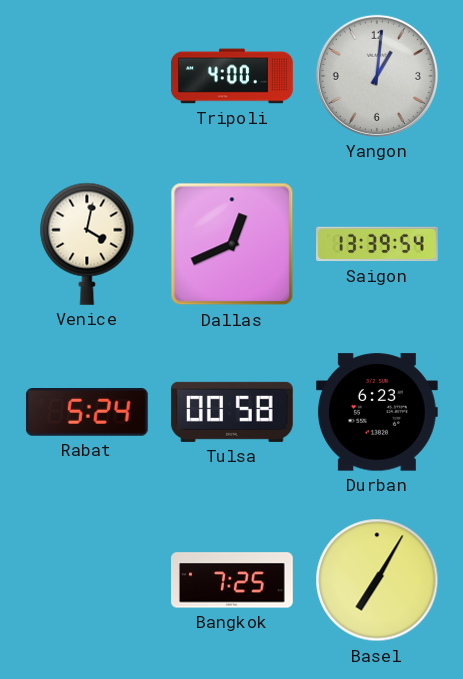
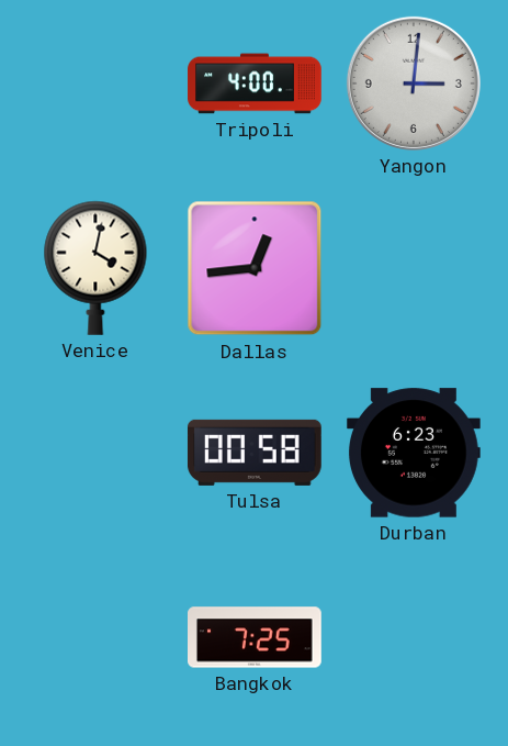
Yangon: 1:01 -> 3:01
Dallas: 12:41 -> 12:44
Saigon: 13:39 -> none
Rabat: 5:24 -> none
Basel: 7:05 -> none
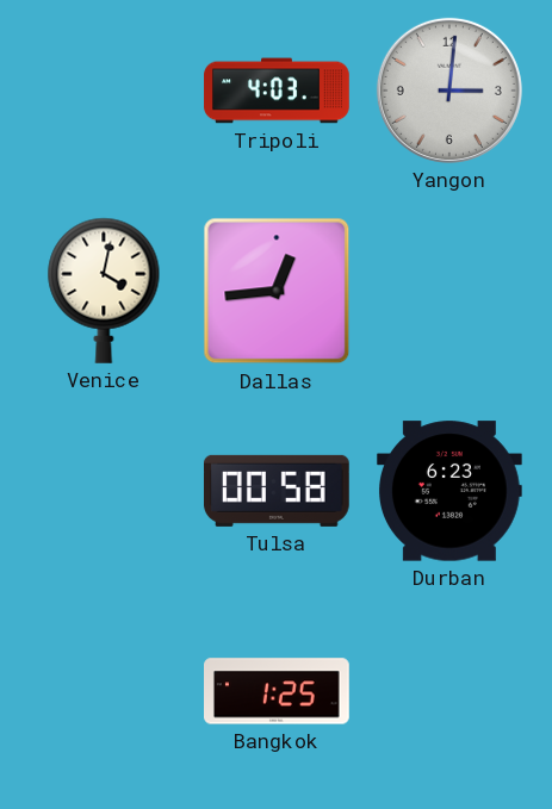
Tripoli: 4:00 -> 4:03
Bangkok: 7:25 -> 1:25
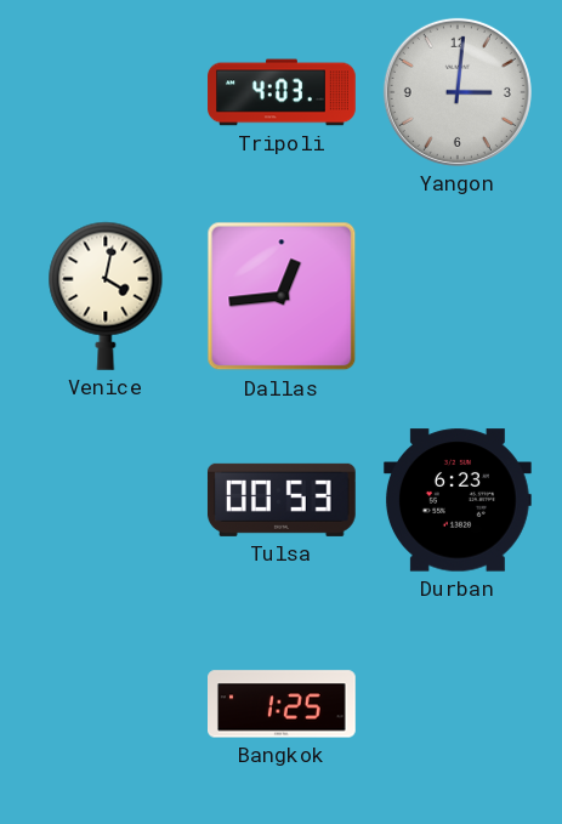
Tulsa: 00:58 -> 00:53
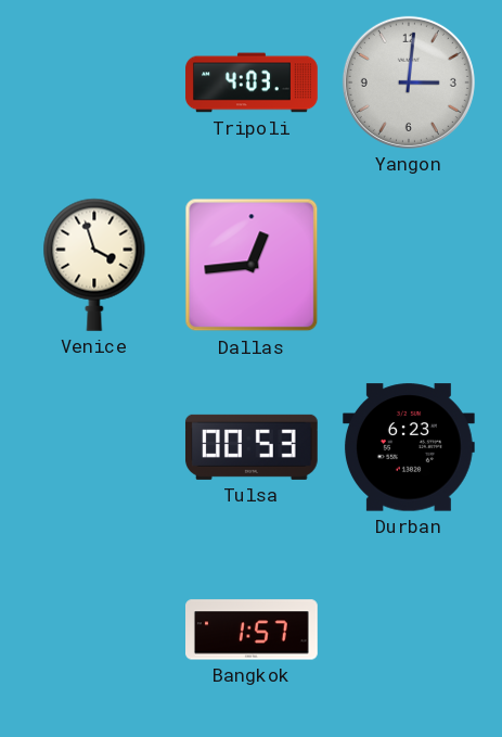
Venice: 4:02 -> 3:57
Bangkok: 1:25 -> 1:57
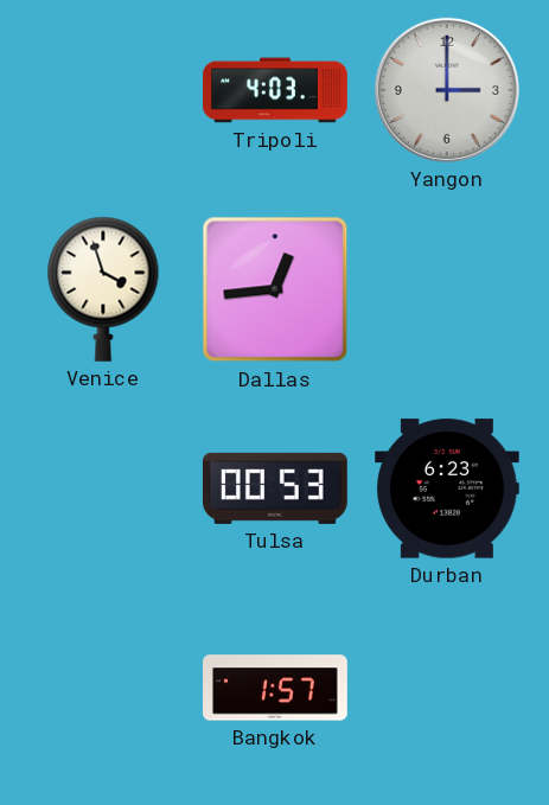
Yangon: 3:01 -> 3:00
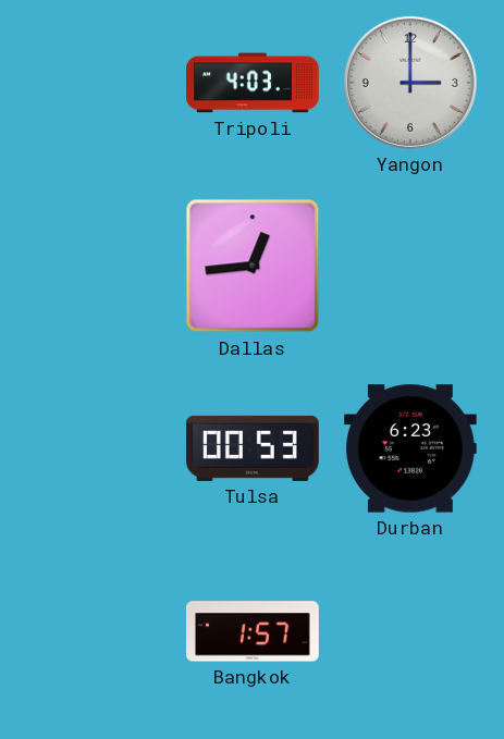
Venice: 3:57 -> none
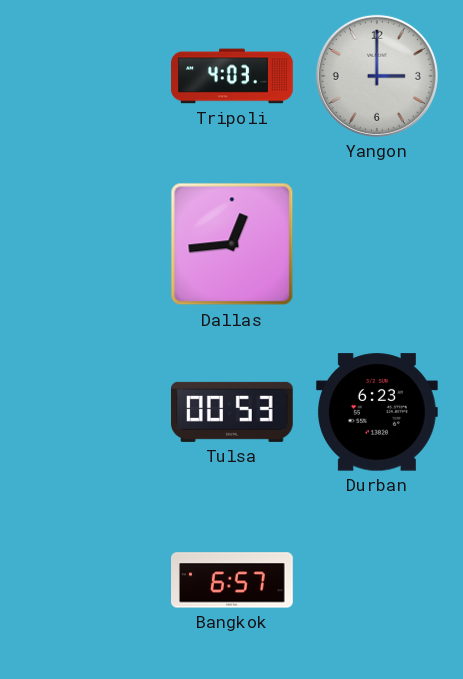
Bangkok: 1:57 -> 6:57
